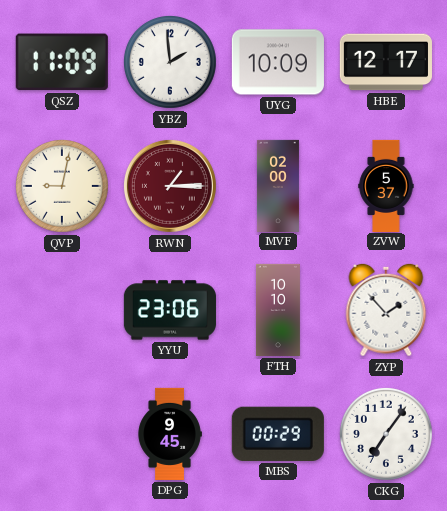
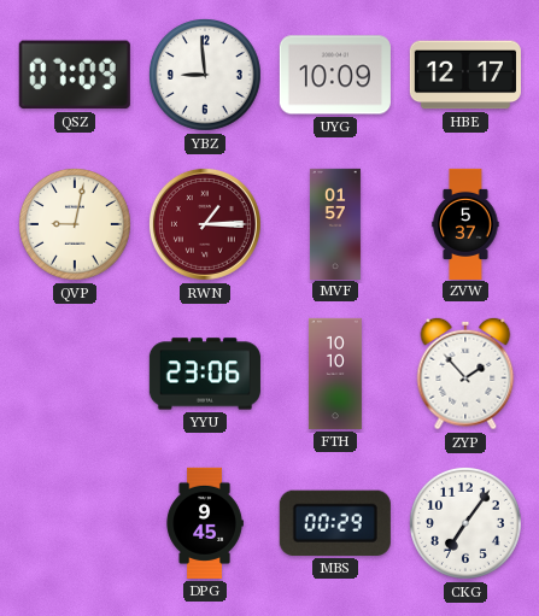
QSZ: 11:09 -> 07:09
YBZ: 1:59 -> 8:59
MVF: 02:00 -> 01:57
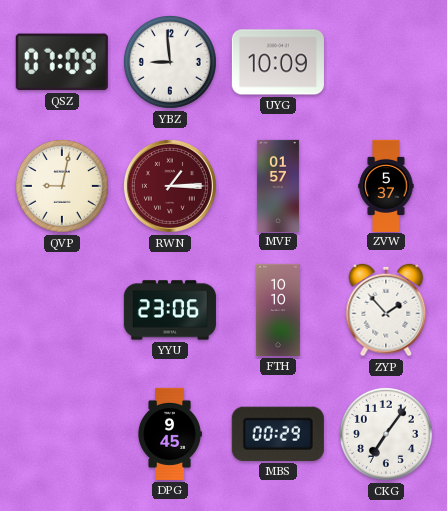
HBE: 12:17 -> none
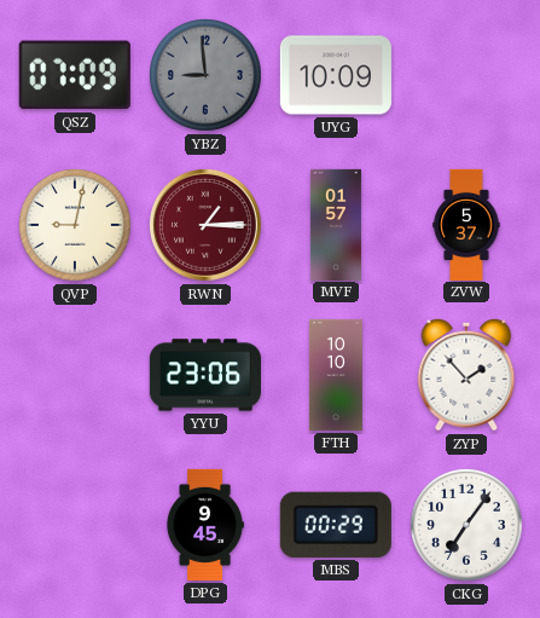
YBZ dial: white -> grey
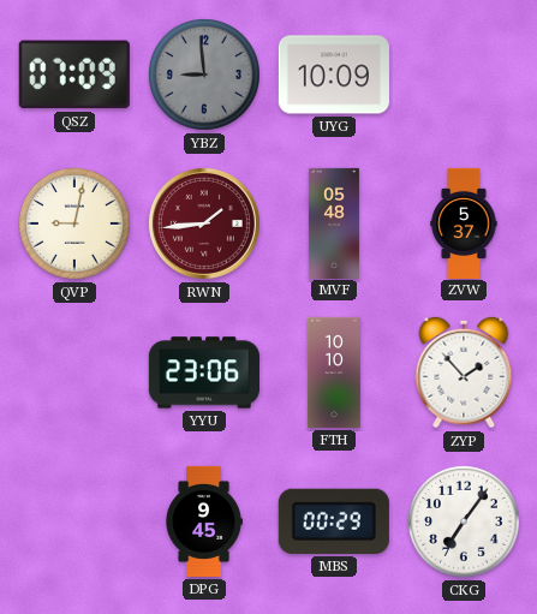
RWN: 1:15 -> 1:44
MVF: 01:57 -> 05:48
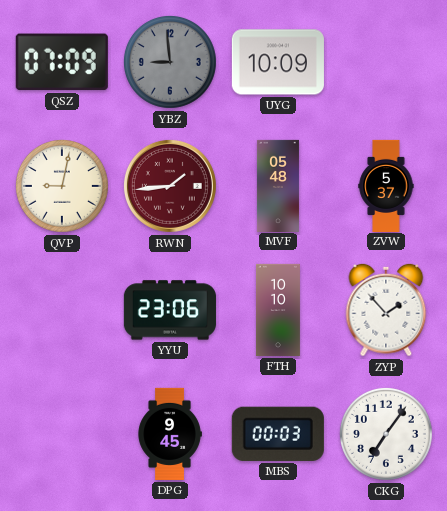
MBS: 00:29 -> 00:03
